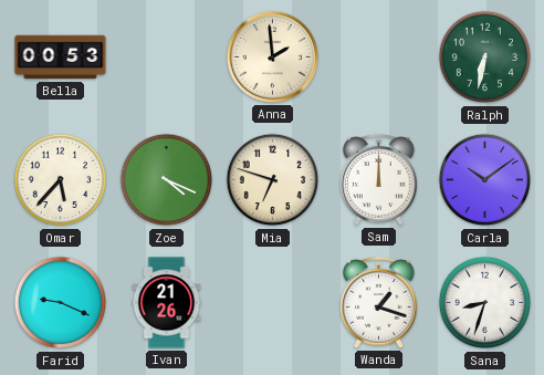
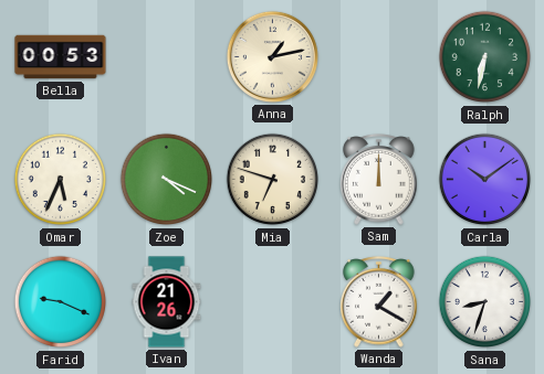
Anna: 1:59 -> 1:13
Omar: 5:37 -> 5:34
Wanda: 1:18 -> 1:20
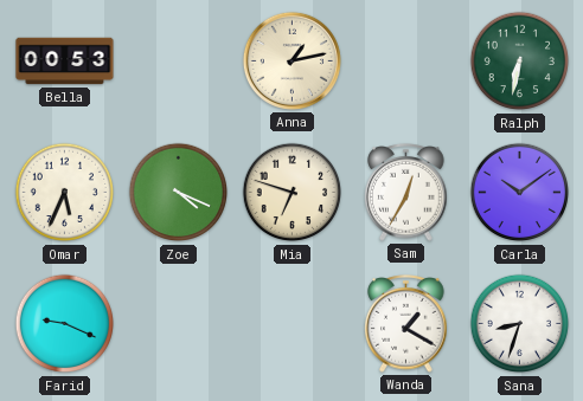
Sam: 12:00 -> 12:35
Ivan: 21:26 -> none
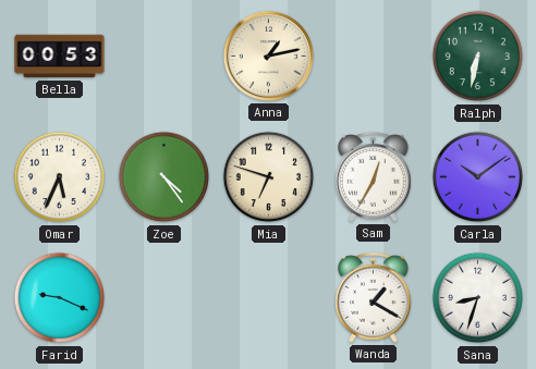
Zoe: 4:19 -> 4:24
